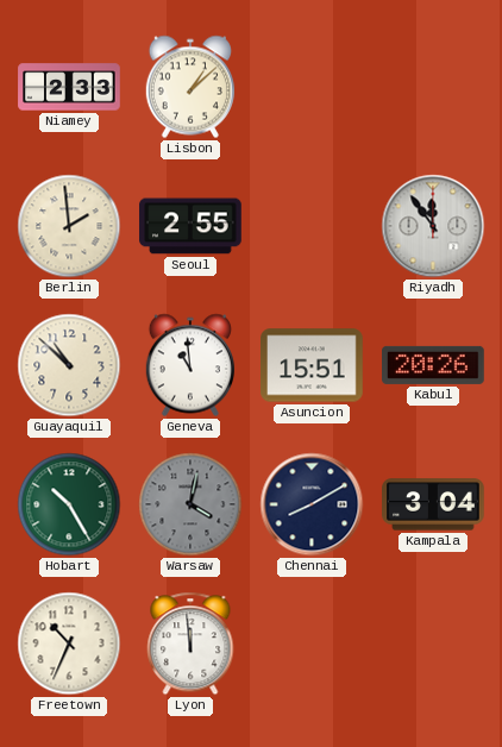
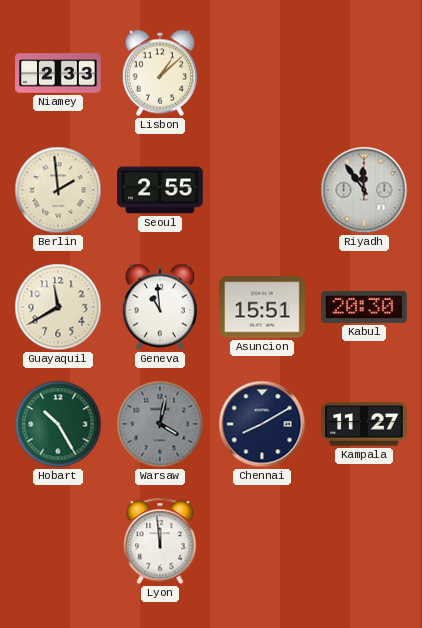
Guayaquil: 10:52 -> 11:40
Kabul: 20:26 -> 20:30
Kampala: 3:04 -> 11:27
Freetown: 10:34 -> none
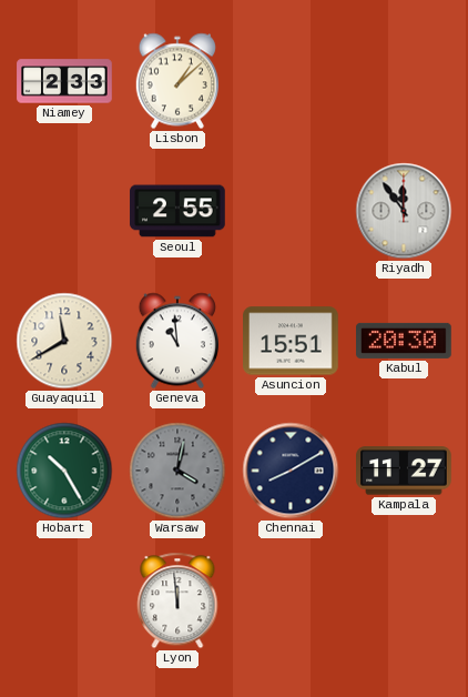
Berlin: 1:59 -> none
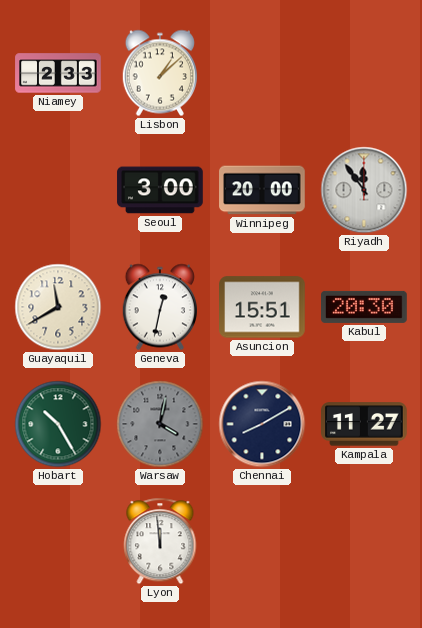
Seoul: 2:55 -> 3:00
Winnipeg: none -> 20:00
Geneva: 10:59 -> 12:32
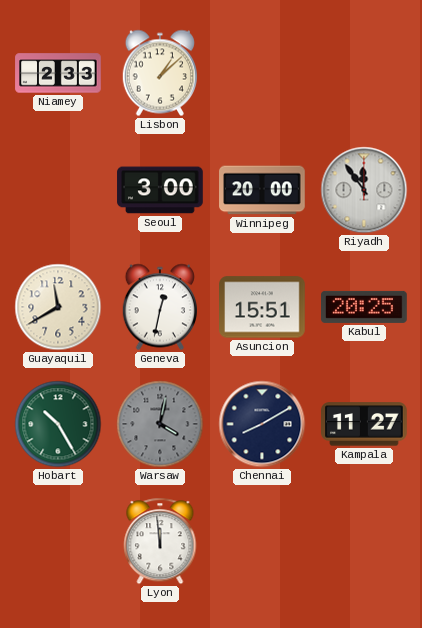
Kabul: 20:30 -> 20:25
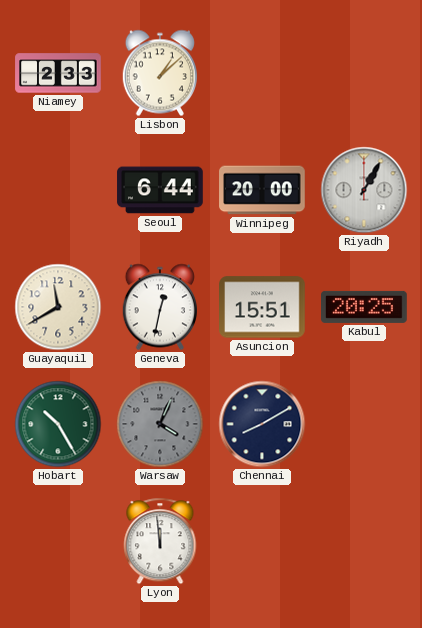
Seoul: 3:00 -> 6:44
Riyadh: 11:54 -> 1:05
Warsaw: 4:02 -> 4:04
Kampala: 11:27 -> none
